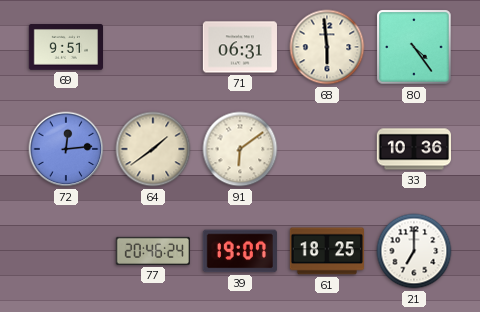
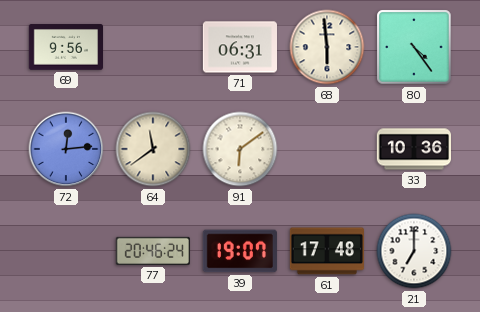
69: 9:51 -> 9:56
64: 1:39 -> 11:39
61: 18:25 -> 17:48
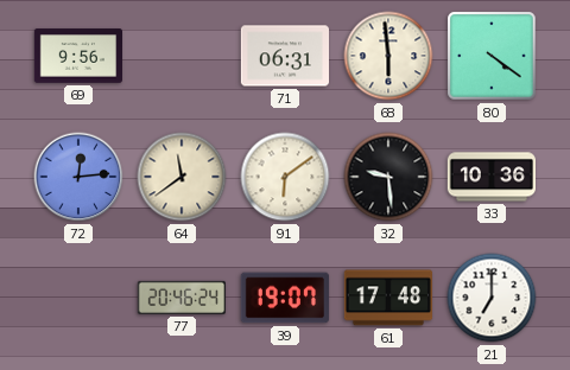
80: 4:24 -> 4:21
32: none -> 9:29
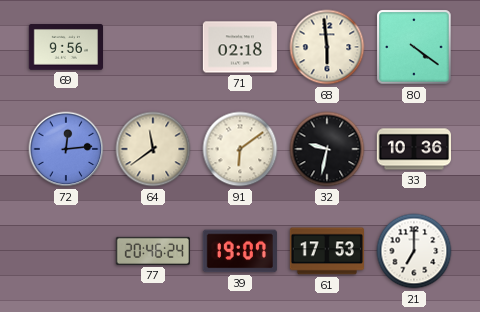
71: 06:31 -> 02:18
32: 9:29 -> 9:32
61: 17:48 -> 17:53
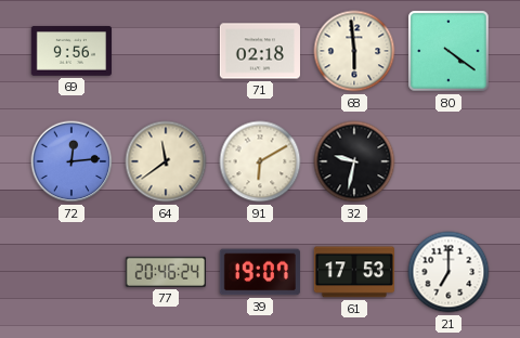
91: 6:09 -> 6:10
33: 10:36 -> none
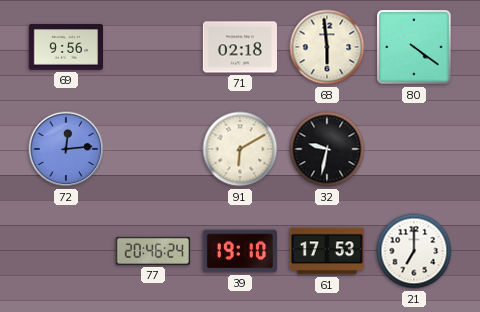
64: 11:39 -> none
39: 19:07 -> 19:10
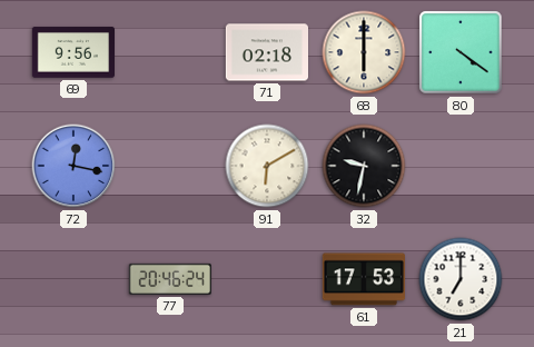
68: 5:59 -> 6:00
72: 12:14 -> 12:17
39: 19:10 -> none
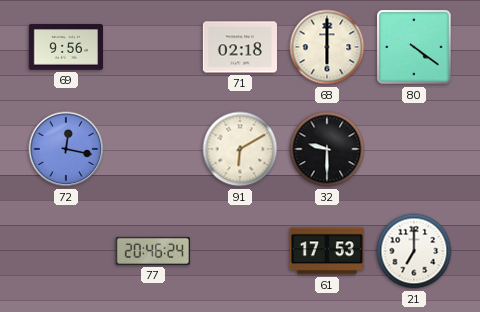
32: 9:32 -> 9:30
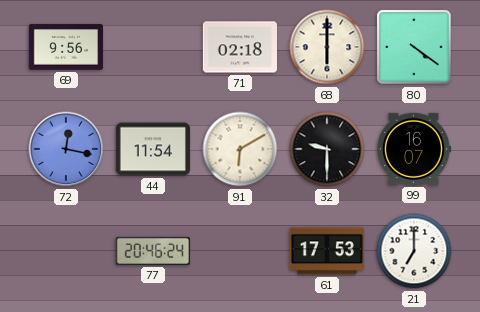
44: none -> 11:54
99: none -> 16:07
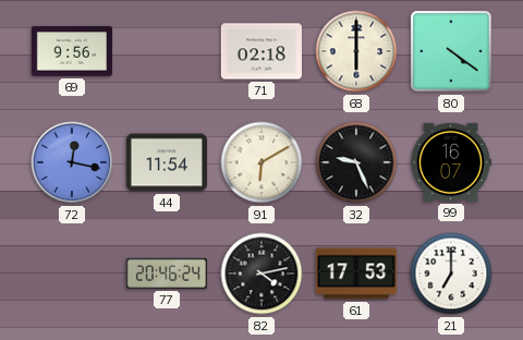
32: 9:30 -> 9:26
82: none -> 4:13
